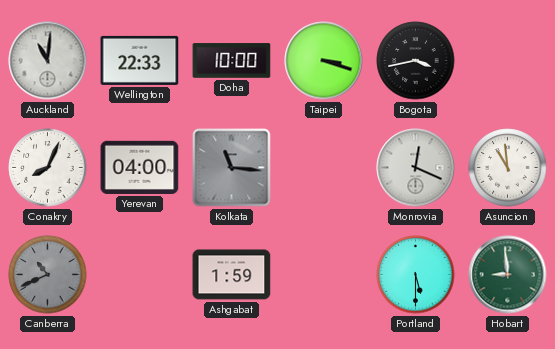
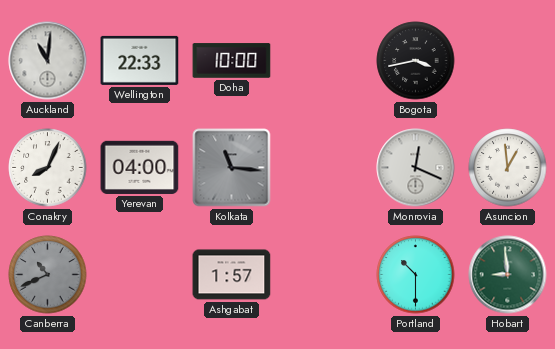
Taipei: 3:18 -> none
Asuncion: 10:59 -> 12:59
Ashgabat: 1:59 -> 1:57
Portland: 5:30 -> 10:30
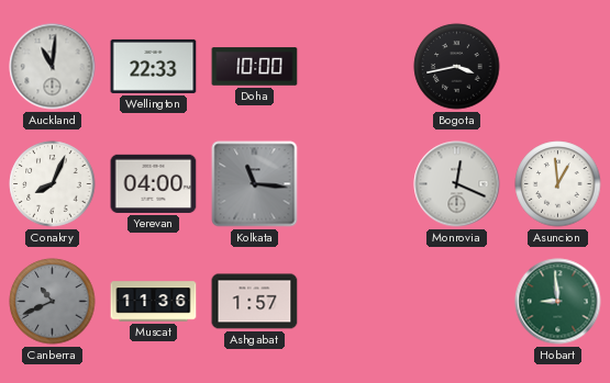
Muscat: none -> 11:36
Portland: 10:30 -> none
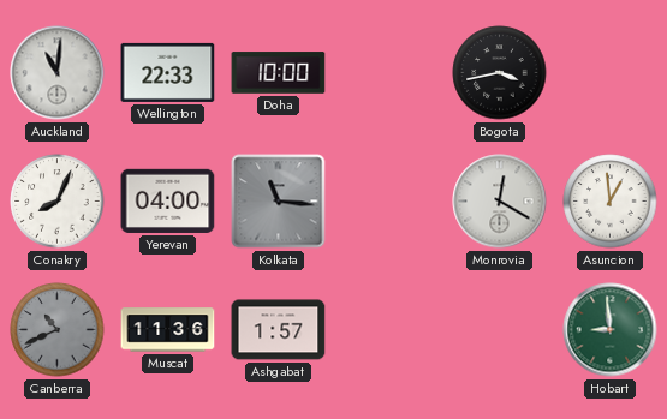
Monrovia: 12:19 -> 12:20
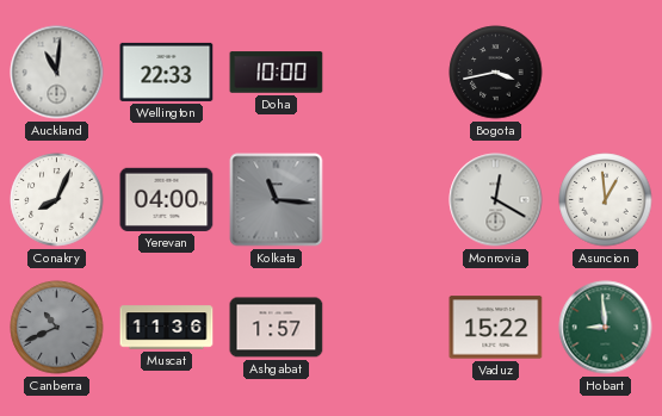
Vaduz: none -> 15:22
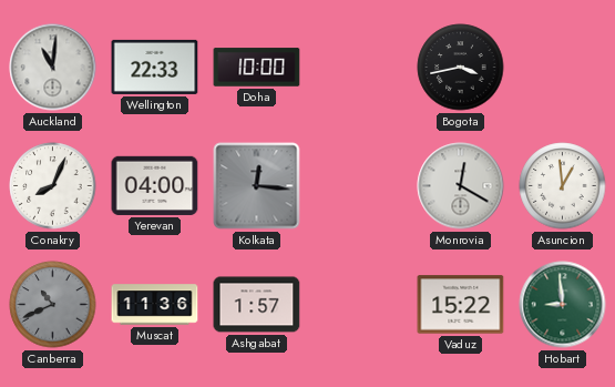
Kolkata: 11:16 -> 12:16
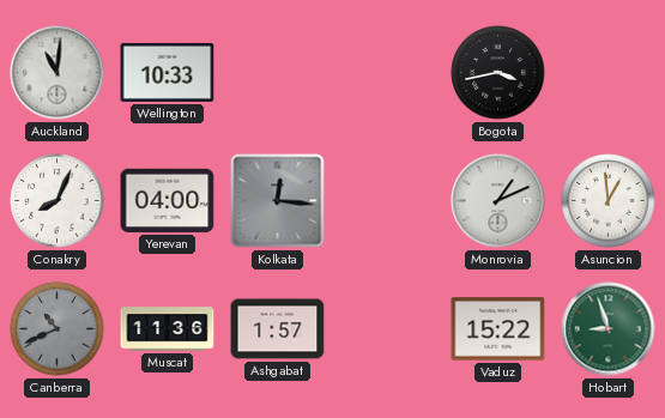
Wellington: 22:33 -> 10:33
Doha: 10:00 -> none
Monrovia: 12:20 -> 1:11
Hobart: 8:59 -> 8:57
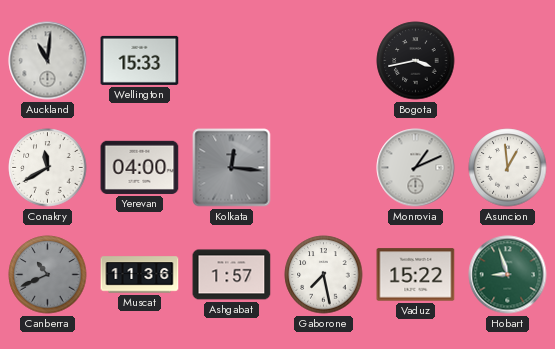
Wellington: 10:33 -> 15:33
Conakry: 8:04 -> 11:40
Gaborone: none -> 7:28
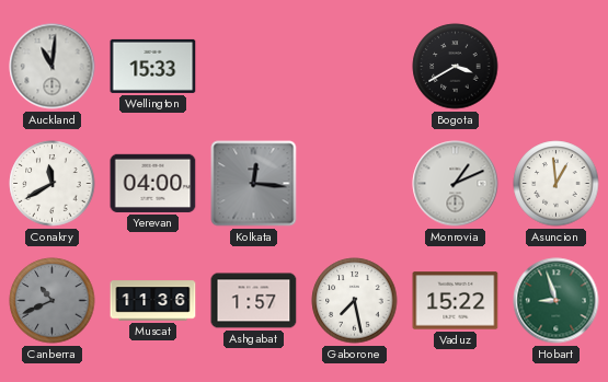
Bogota: 3:43 -> 3:40
